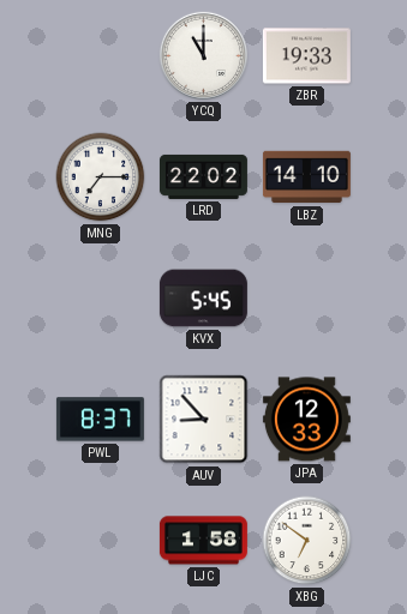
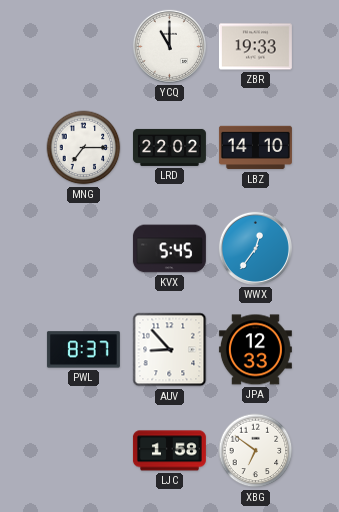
WWX: none -> 12:36
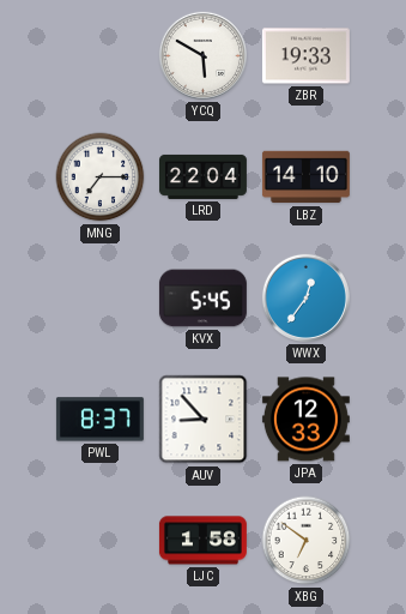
YCQ: 11:00 -> 5:50
LRD: 22:02 -> 22:04
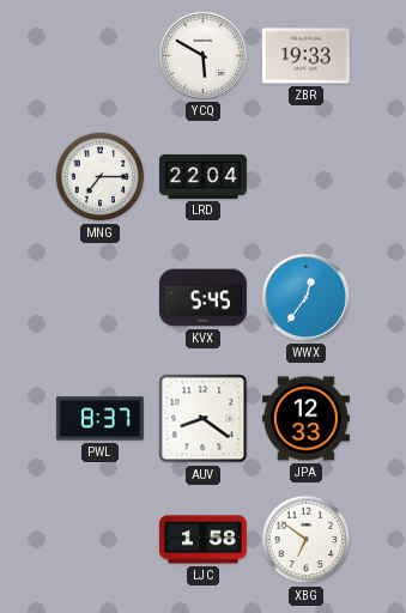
LBZ: 14:10 -> none
AUV: 8:53 -> 8:21
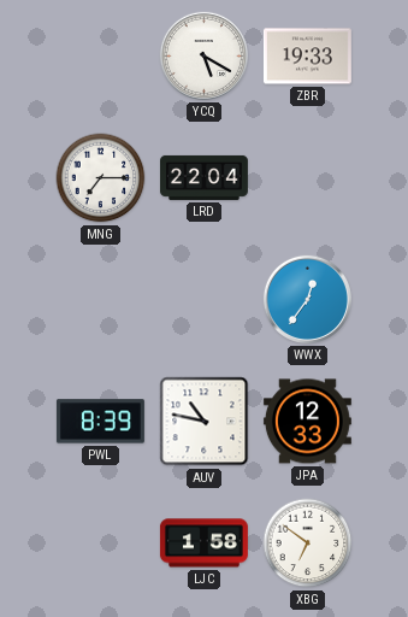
YCQ: 5:50 -> 5:20
KVX: 5:45 -> none
PWL: 8:37 -> 8:39
AUV: 8:21 -> 10:47
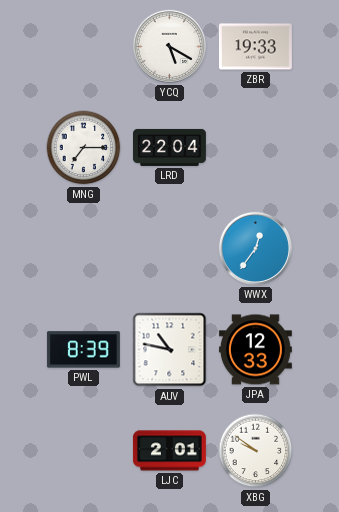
LJC: 1:58 -> 2:01
XBG: 6:51 -> 9:51
